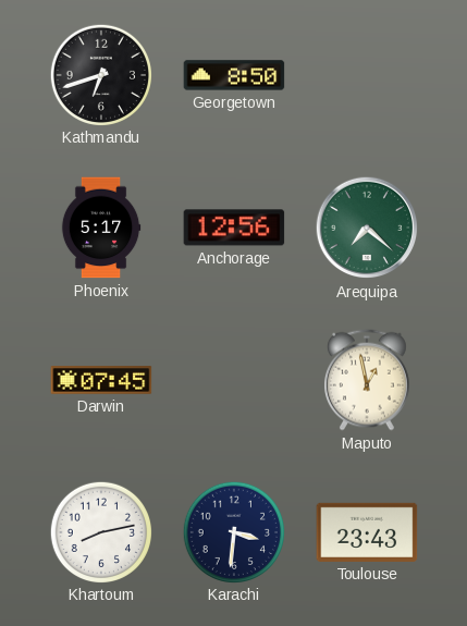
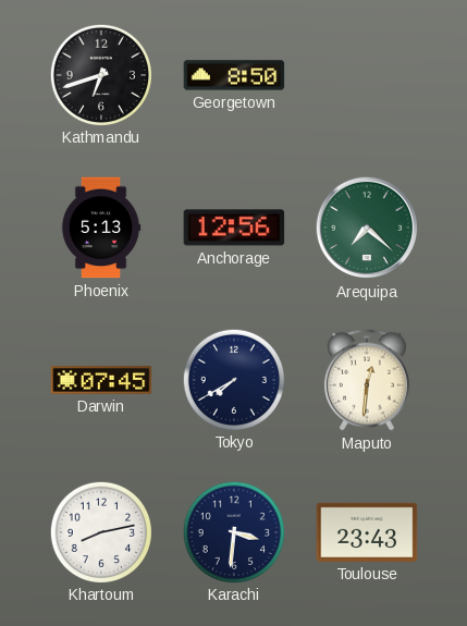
Phoenix: 5:17 -> 5:13
Tokyo: none -> 7:40
Maputo: 12:58 -> 12:31
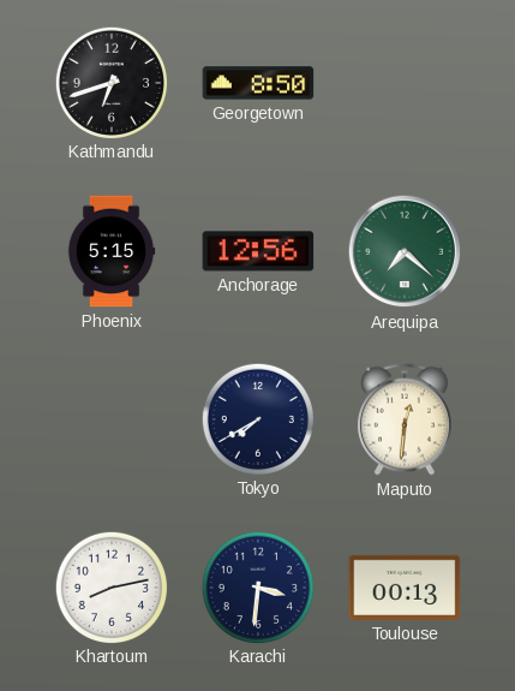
Phoenix: 5:13 -> 5:15
Darwin: 07:45 -> none
Toulouse: 23:43 -> 00:13
